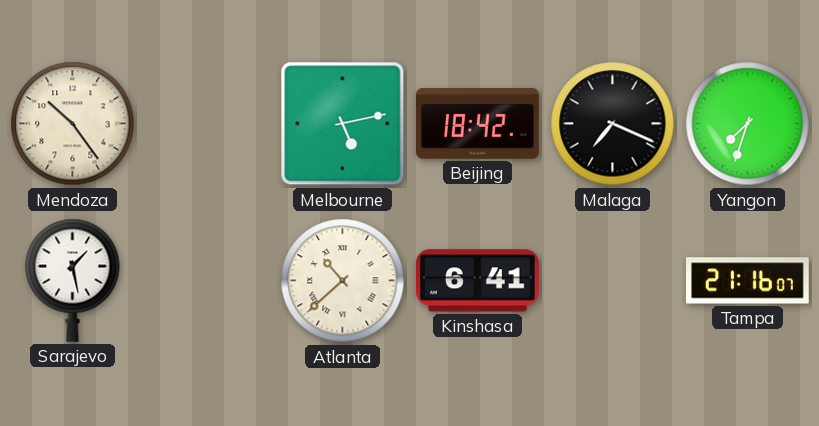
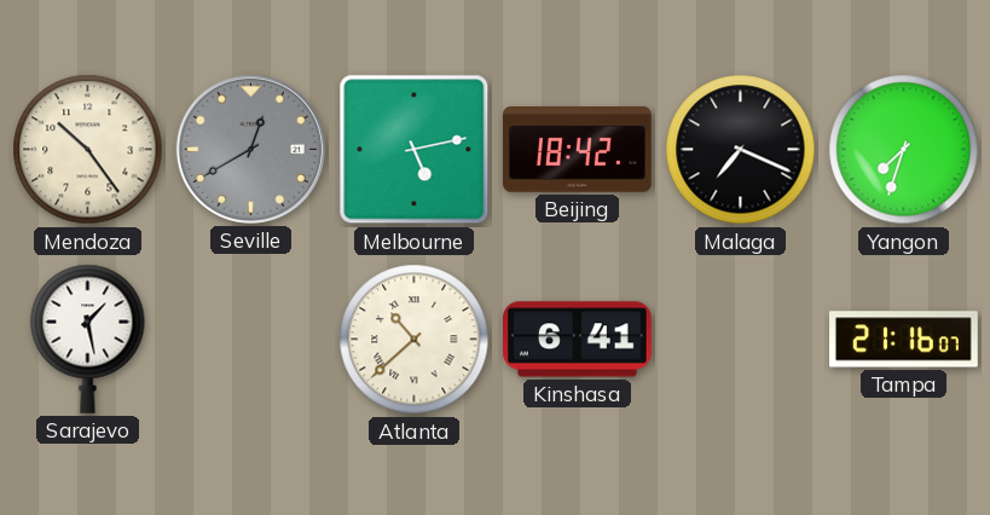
Seville: none -> 12:40
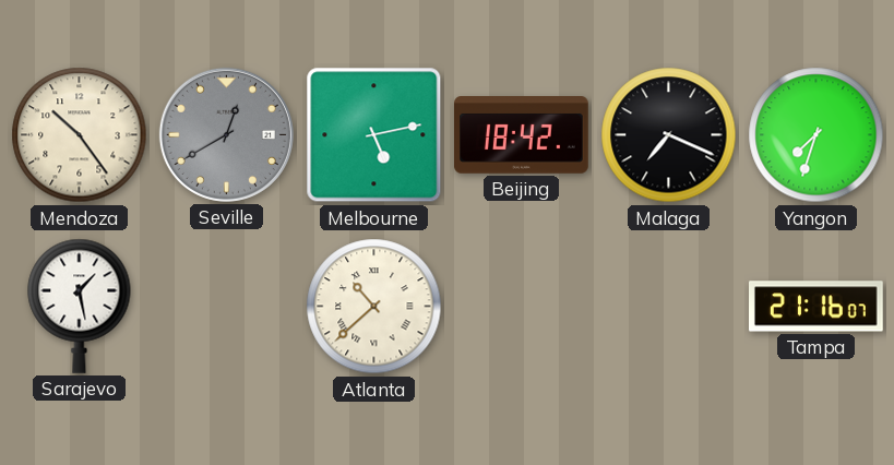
Kinshasa: 6:41 -> none
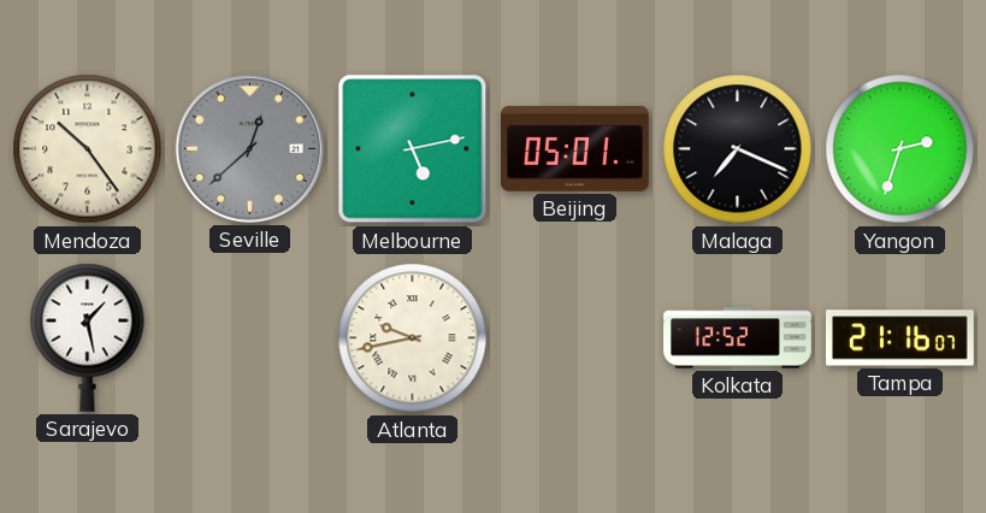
Seville: 12:40 -> 12:38
Beijing: 18:42 -> 05:01
Yangon: 7:33 -> 2:33
Atlanta: 10:38 -> 9:43
Kolkata: none -> 12:52
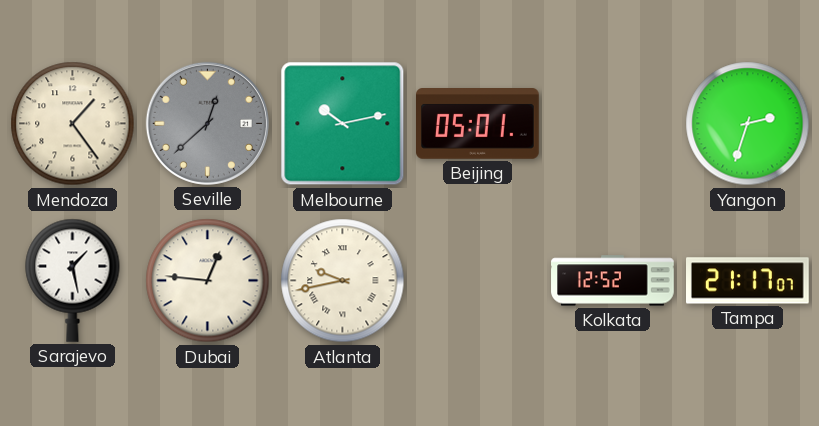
Mendoza: 10:24 -> 1:24
Melbourne: 5:13 -> 10:13
Malaga: 7:19 -> none
Dubai: none -> 12:46
Tampa: 21:16 -> 21:17
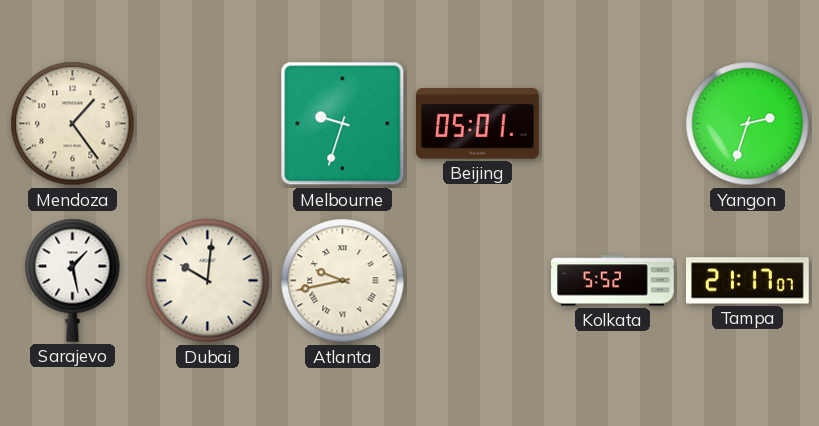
Seville: 12:38 -> none
Melbourne: 10:13 -> 9:33
Dubai: 12:46 -> 10:01
Kolkata: 12:52 -> 5:52
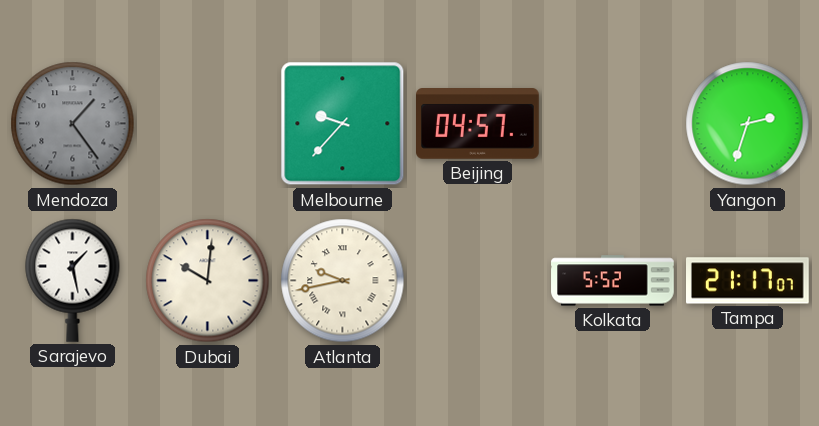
Mendoza dial: cream -> grey
Melbourne: 9:33 -> 9:37
Beijing: 05:01 -> 04:57
